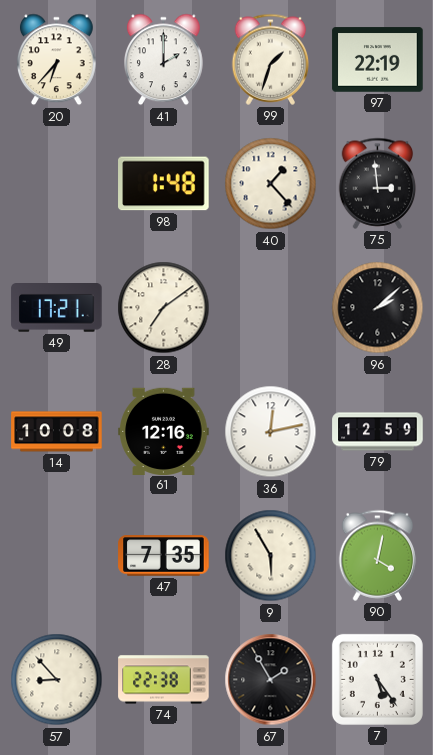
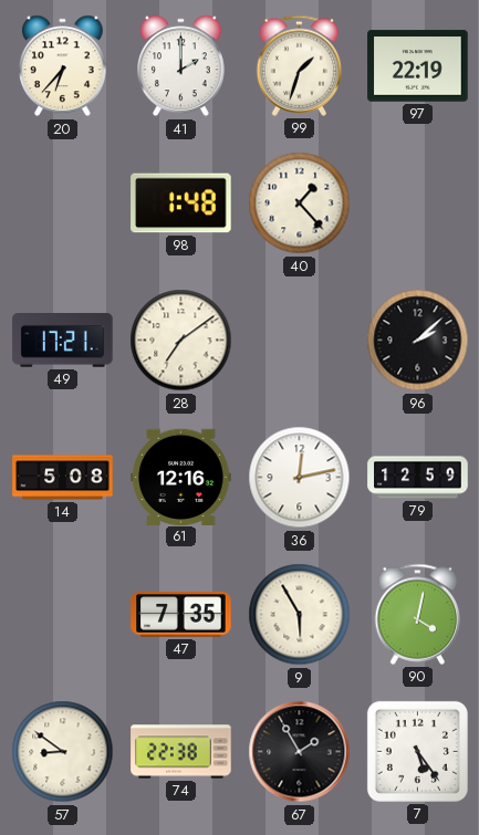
75: 2:59 -> none
14: 10:08 -> 5:08
57: 8:53 -> 8:51
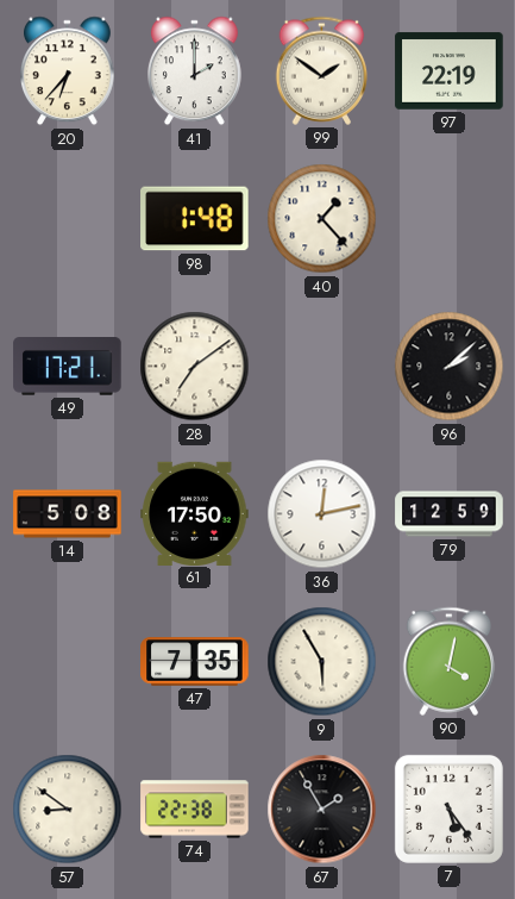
99: 1:33 -> 1:51
61: 12:16 -> 17:50
